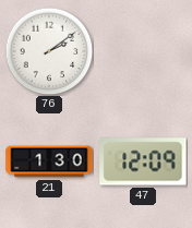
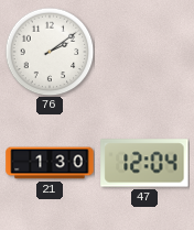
47: 12:09 -> 12:04
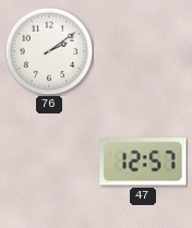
21: 1:30 -> none
47: 12:04 -> 12:57
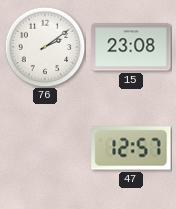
15: none -> 23:08
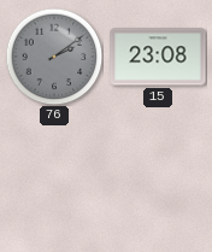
76 dial: white -> grey
47: 12:57 -> none
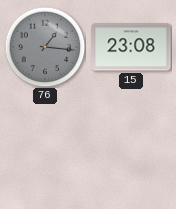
76: 2:09 -> 1:16
